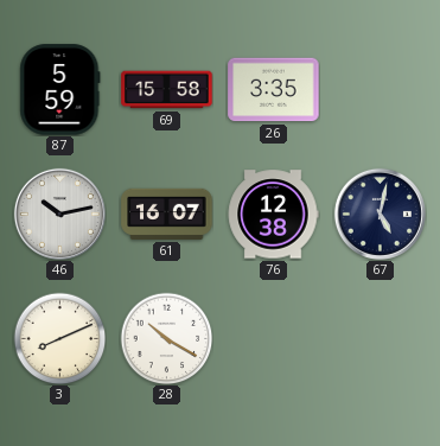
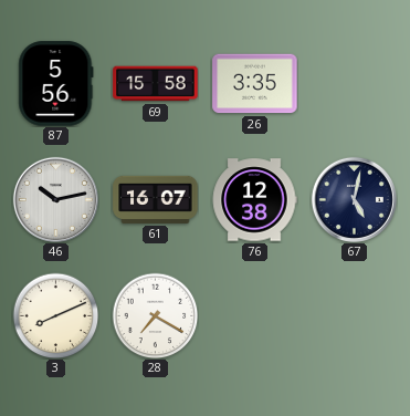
87: 5:59 -> 5:56
28: 10:20 -> 7:20
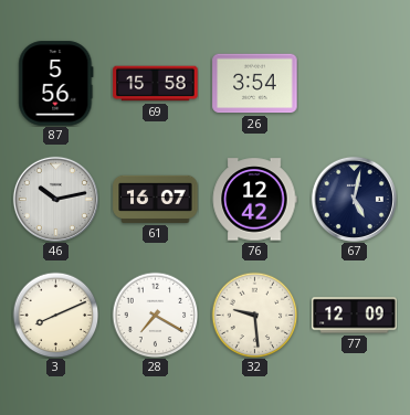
26: 3:35 -> 3:54
76: 12:38 -> 12:42
32: none -> 9:29
77: none -> 12:09
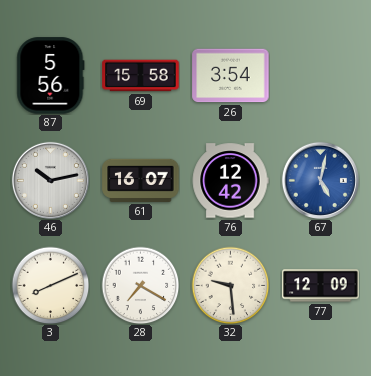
67 dial: navy -> blue
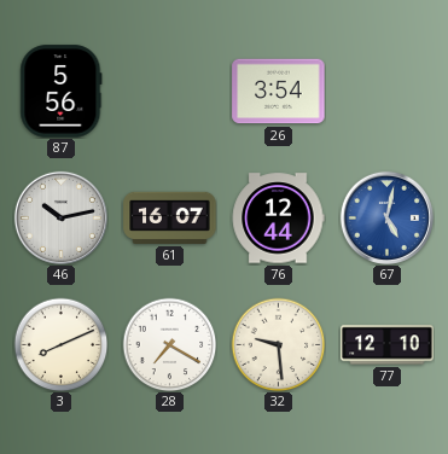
69: 15:58 -> none
76: 12:42 -> 12:44
77: 12:09 -> 12:10
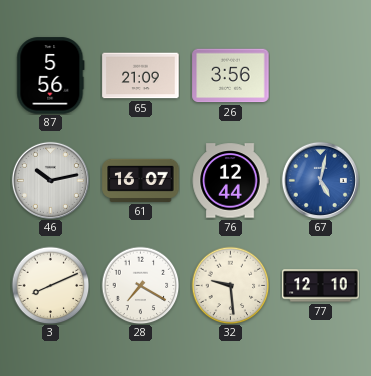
65: none -> 21:09
26: 3:54 -> 3:56
